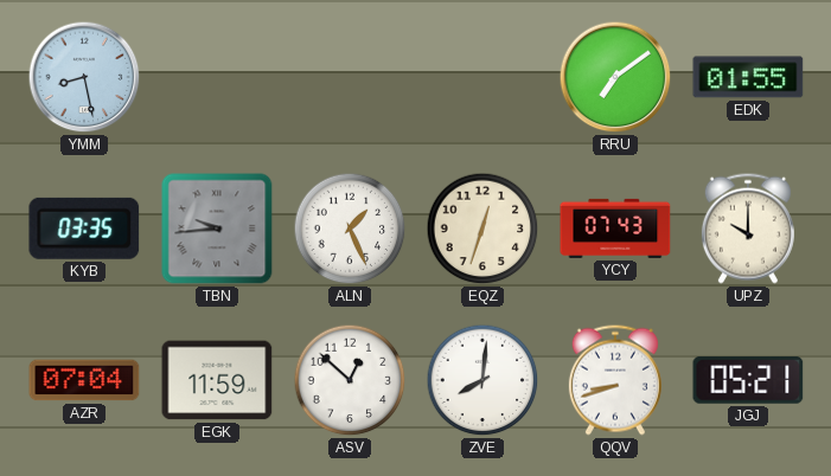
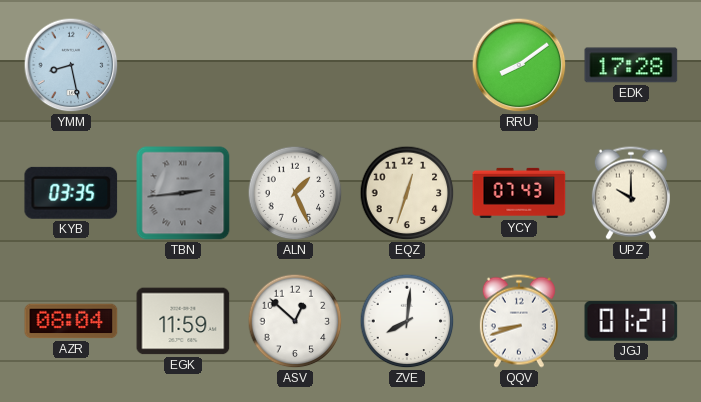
RRU: 7:09 -> 8:09
EDK: 01:55 -> 17:28
TBN: 9:44 -> 2:44
AZR: 07:04 -> 08:04
JGJ: 05:21 -> 01:21
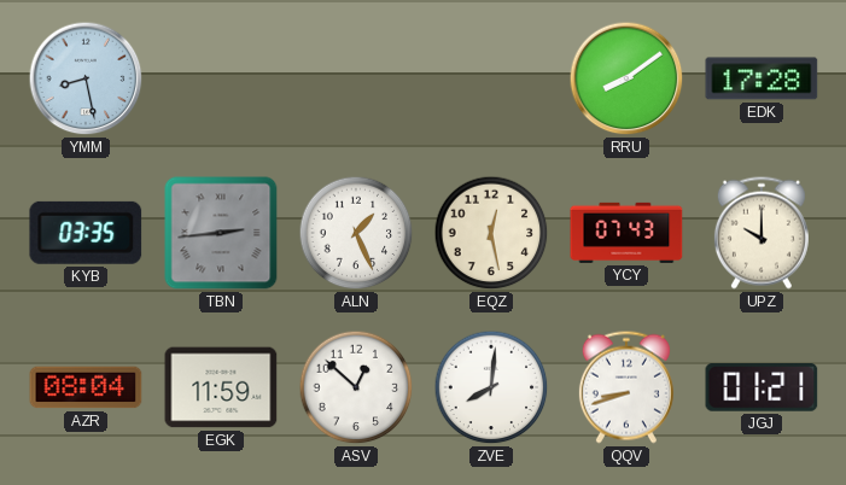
EQZ: 12:33 -> 12:28
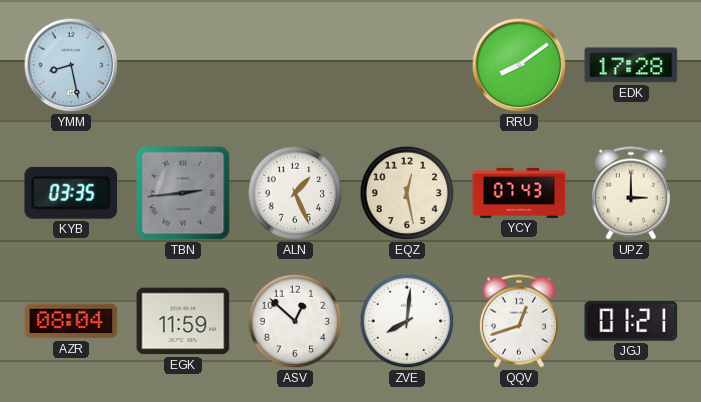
UPZ: 10:00 -> 3:00
QQV: 8:42 -> 12:42
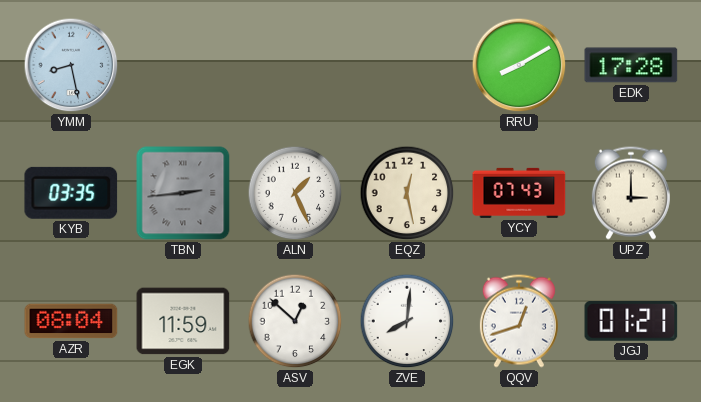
RRU: 8:09 -> 8:10
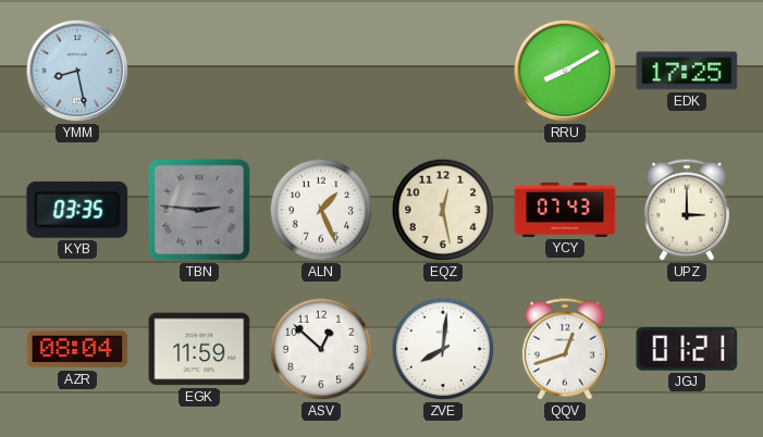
EDK: 17:28 -> 17:25
TBN: 2:44 -> 2:46
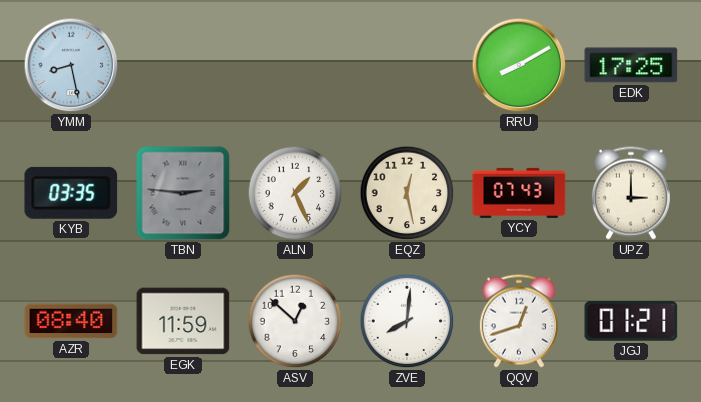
AZR: 08:04 -> 08:40
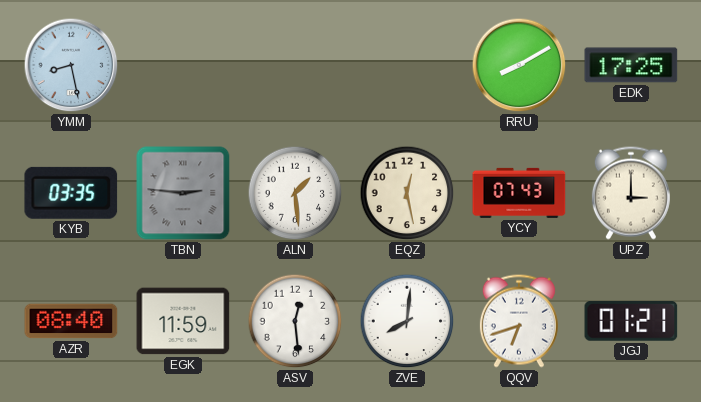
ALN: 1:26 -> 1:29
ASV: 12:52 -> 12:29
QQV: 12:42 -> 6:42
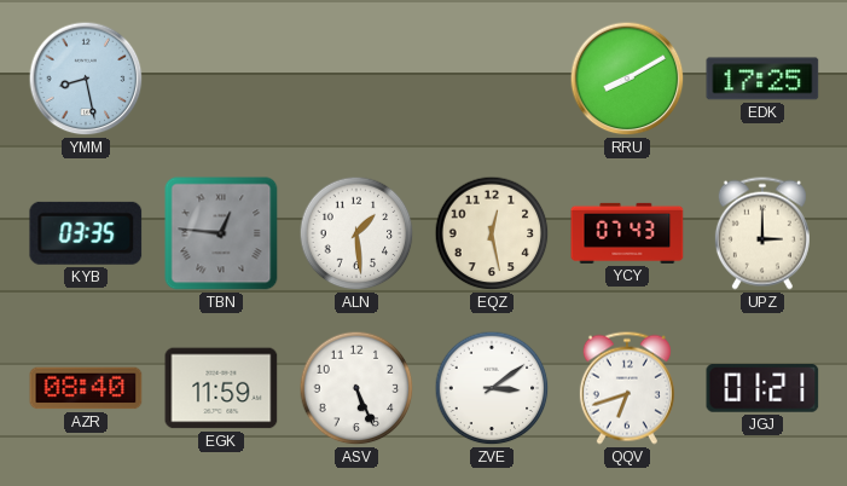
TBN: 2:46 -> 12:46
ASV: 12:29 -> 5:26
ZVE: 8:01 -> 3:09
